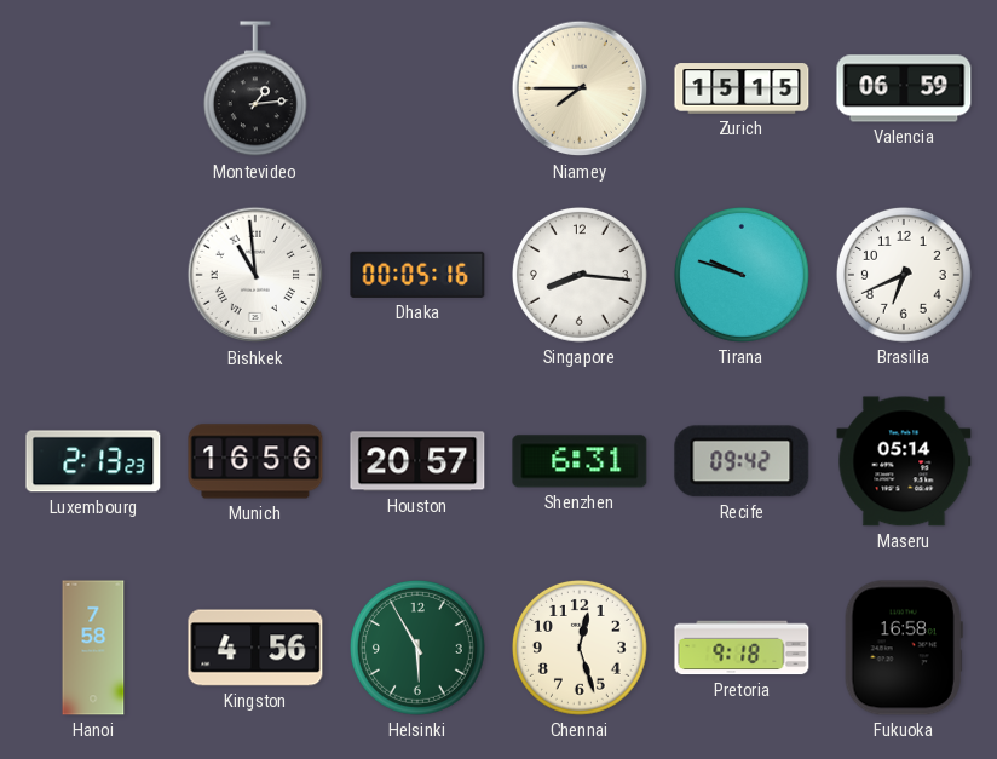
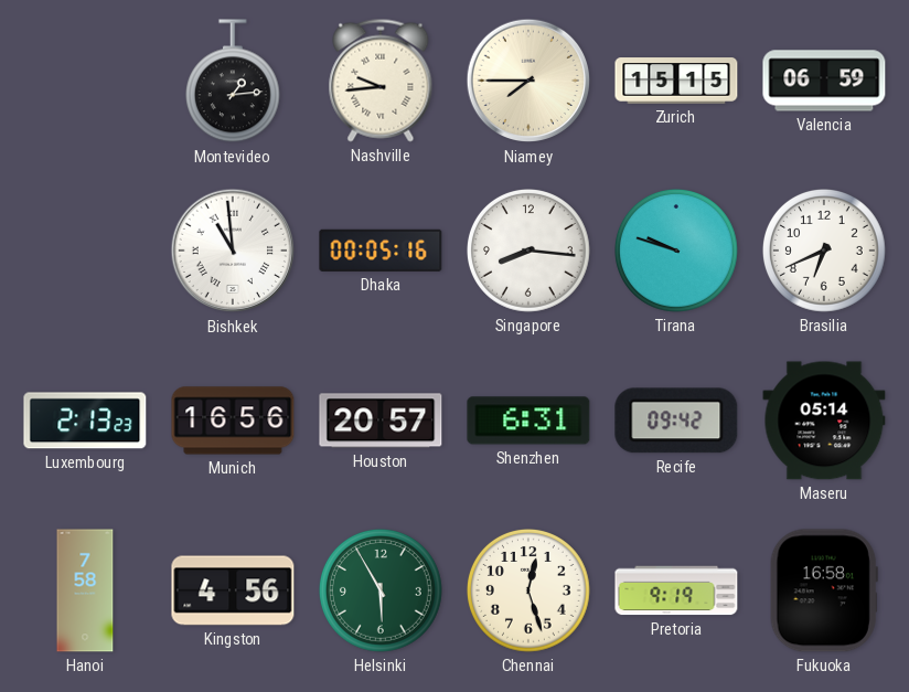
Nashville: none -> 9:44
Pretoria: 9:18 -> 9:19
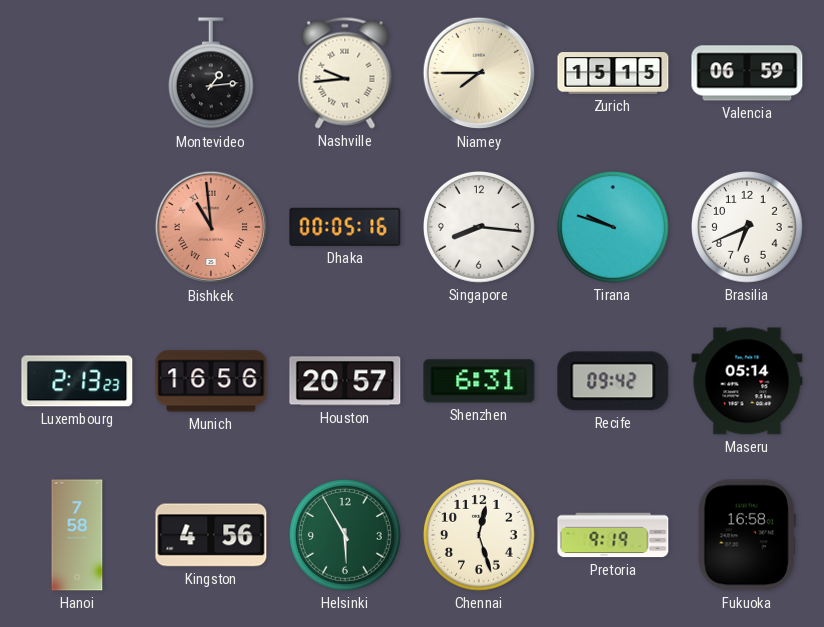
Bishkek dial: white -> salmon
